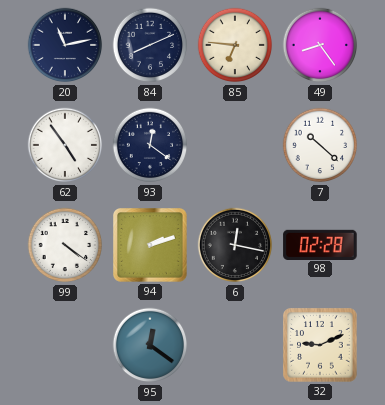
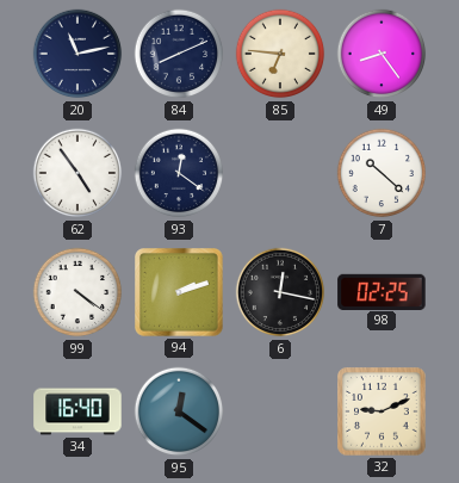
98: 02:28 -> 02:25
34: none -> 16:40
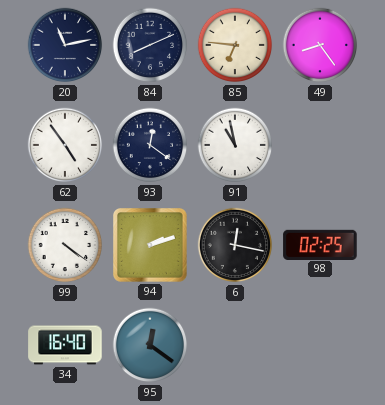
91: none -> 10:58
7: 10:22 -> none
32: 9:11 -> none
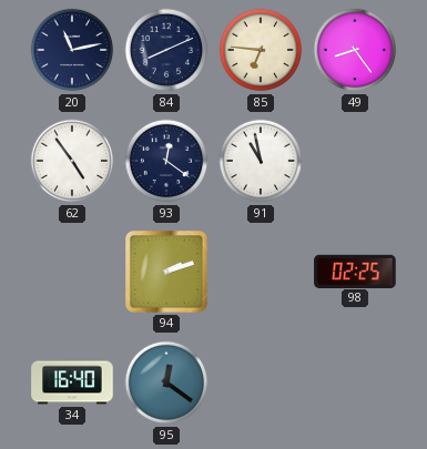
99: 4:21 -> none
6: 12:17 -> none
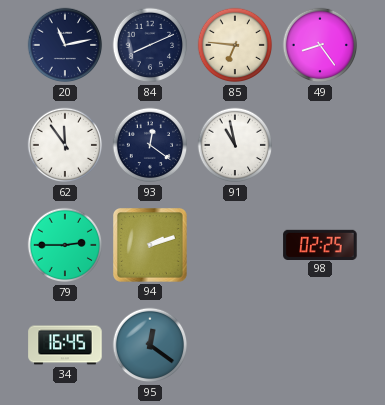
62: 4:54 -> 11:54
79: none -> 2:45
34: 16:40 -> 16:45
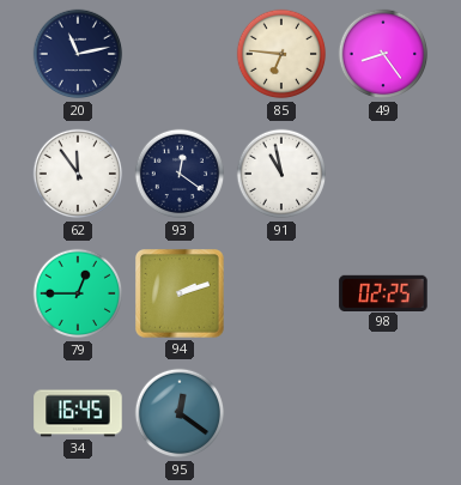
84: 8:11 -> none
79: 2:45 -> 12:45
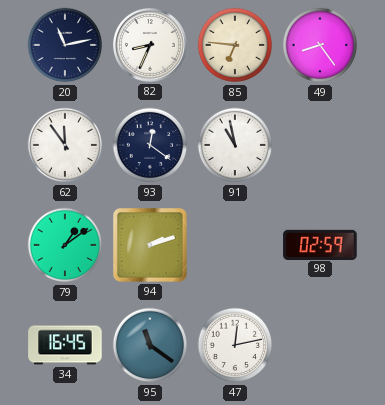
82: none -> 8:34
79: 12:45 -> 1:09
98: 02:25 -> 02:59
95: 12:21 -> 11:21
47: none -> 12:13
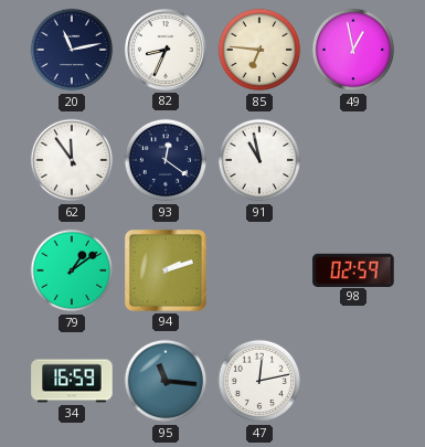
49: 8:24 -> 12:58
34: 16:45 -> 16:59
95: 11:21 -> 11:16
